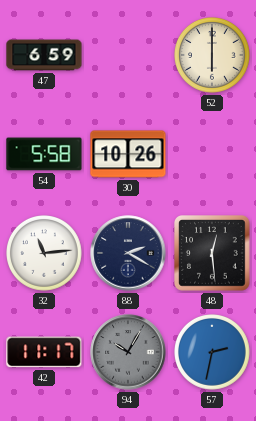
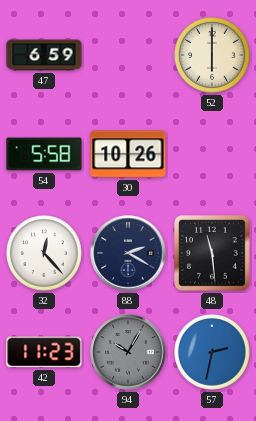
32: 11:14 -> 12:23
48: 12:29 -> 11:29
42: 11:17 -> 11:23
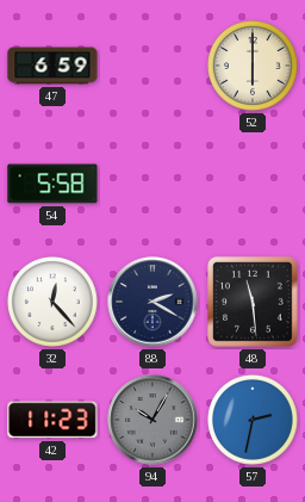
30: 10:26 -> none
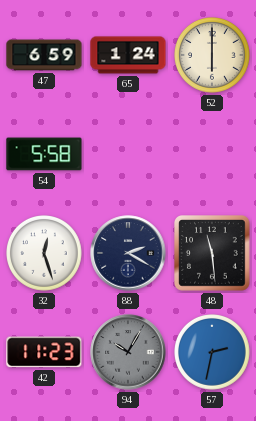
65: none -> 1:24
32: 12:23 -> 12:27
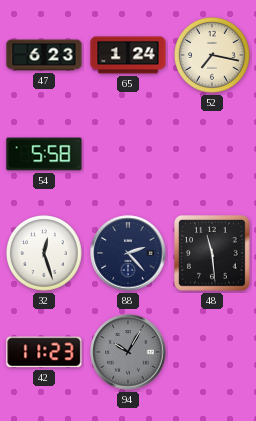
47: 6:59 -> 6:23
52: 6:00 -> 7:17
88: 2:20 -> 2:23
57: 2:32 -> none
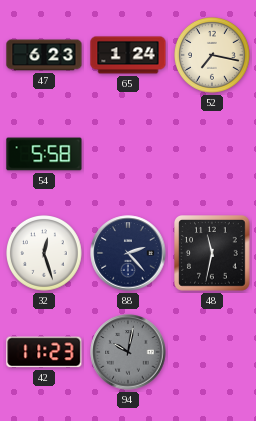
48: 11:29 -> 11:32
94: 10:05 -> 10:02
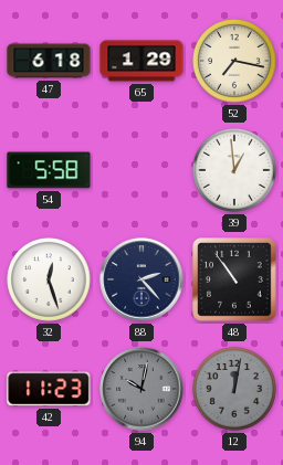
47: 6:23 -> 6:18
65: 1:24 -> 1:29
39: none -> 12:59
48: 11:32 -> 10:54
12: none -> 12:02
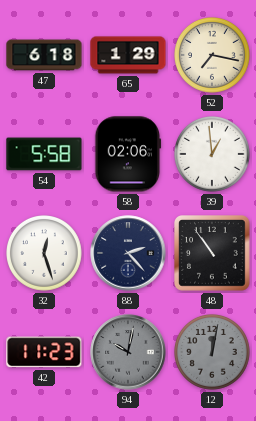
58: none -> 02:06
